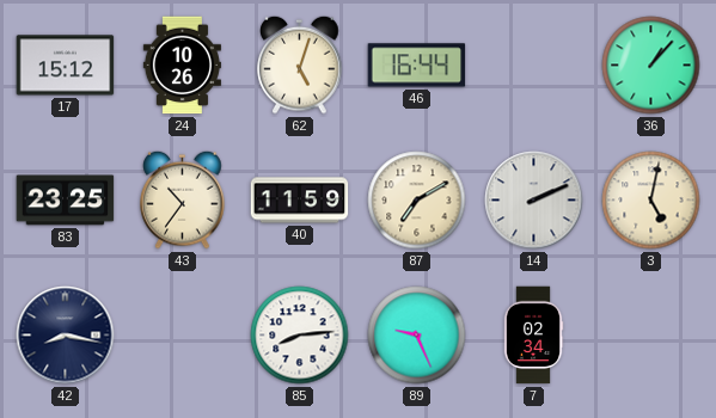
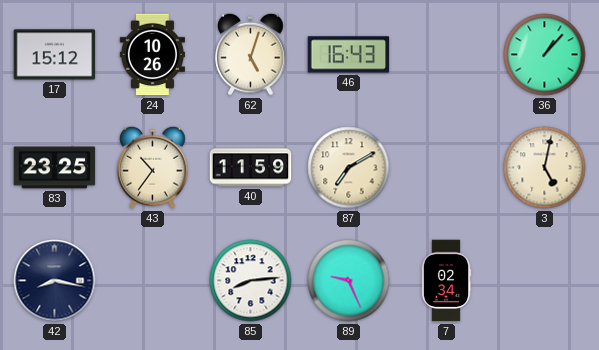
46: 16:44 -> 16:43
14: 2:11 -> none
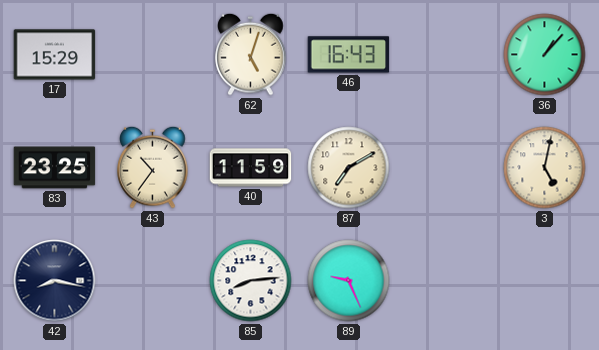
17: 15:12 -> 15:29
24: 10:26 -> none
7: 02:34 -> none
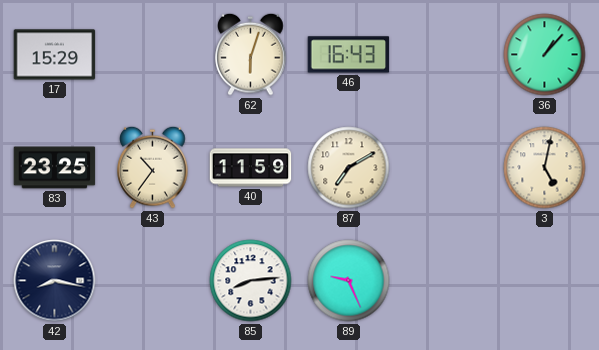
62: 5:03 -> 6:03
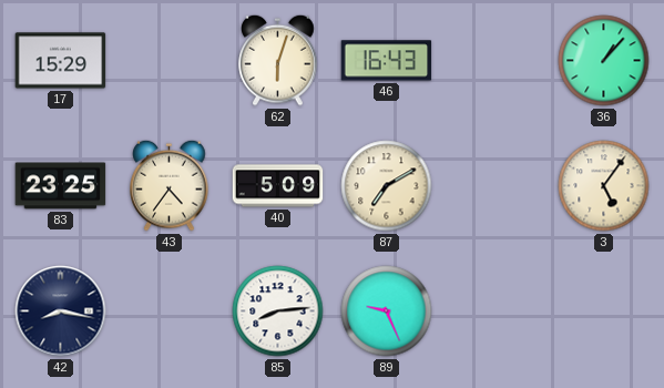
43: 10:36 -> 4:36
40: 11:59 -> 5:09
3: 5:02 -> 5:06
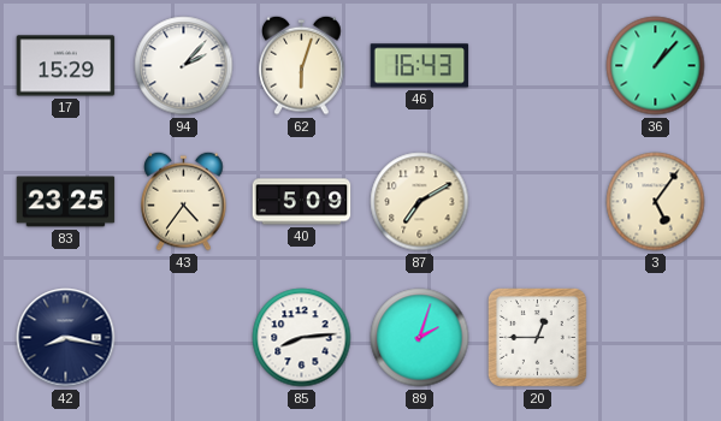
94: none -> 2:07
89: 9:26 -> 2:03
20: none -> 12:45
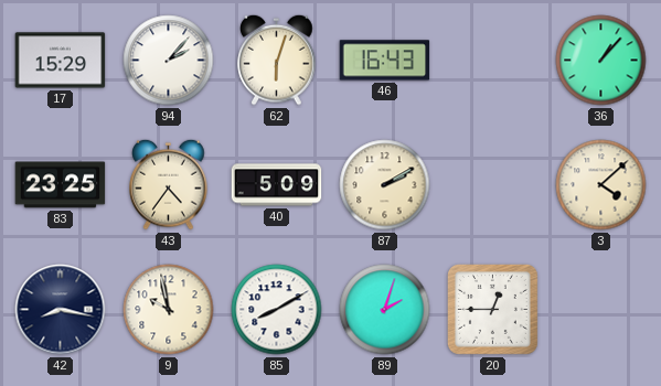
87: 7:10 -> 2:10
3: 5:06 -> 4:08
9: none -> 9:58
85: 8:14 -> 8:10
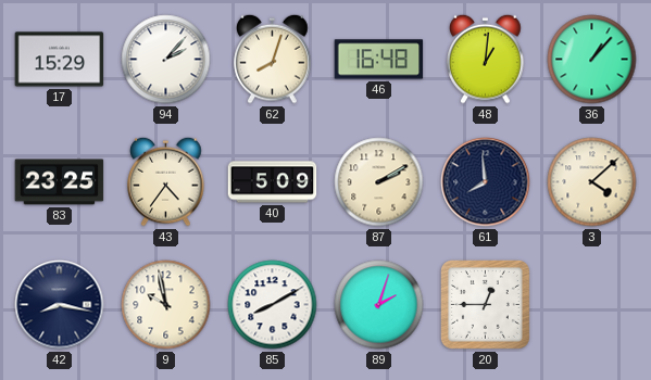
62: 6:03 -> 8:03
46: 16:43 -> 16:48
48: none -> 1:01
61: none -> 7:59
